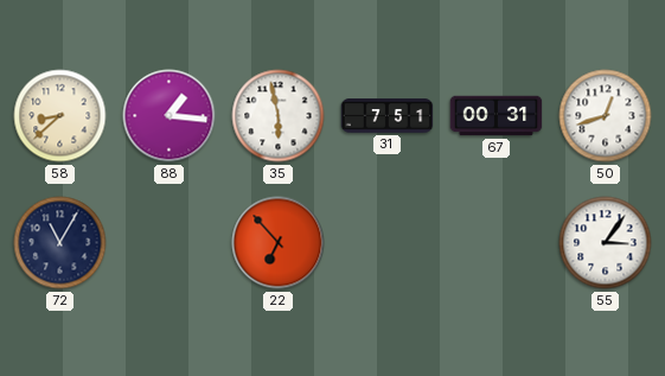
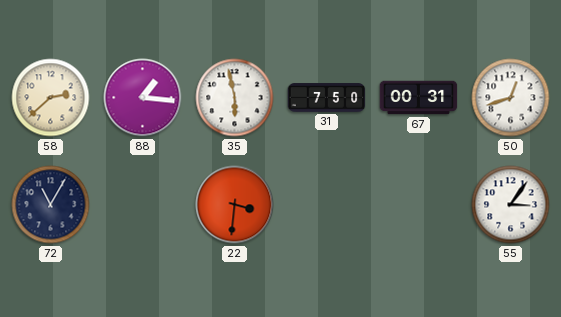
58: 8:38 -> 2:38
31: 7:51 -> 7:50
22: 6:53 -> 3:31
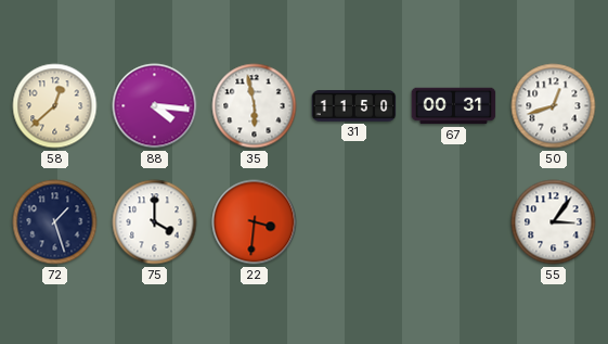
58: 2:38 -> 12:38
88: 1:16 -> 4:16
31: 7:50 -> 11:50
72: 11:05 -> 1:27
75: none -> 4:00
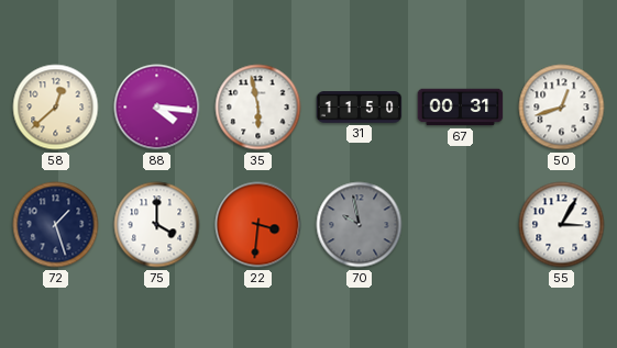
70: none -> 9:58
55: 3:06 -> 3:05
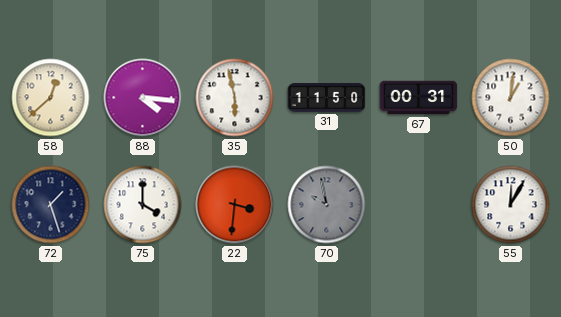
50: 12:42 -> 1:01
55: 3:05 -> 12:05
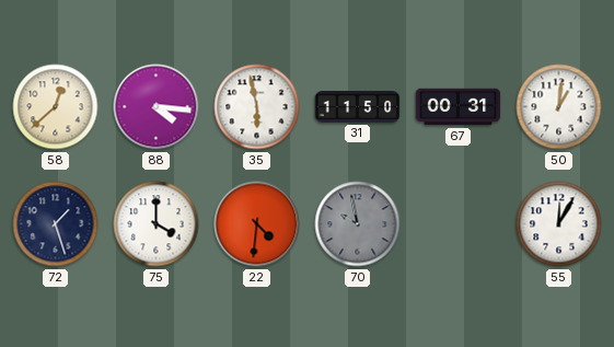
22: 3:31 -> 4:31
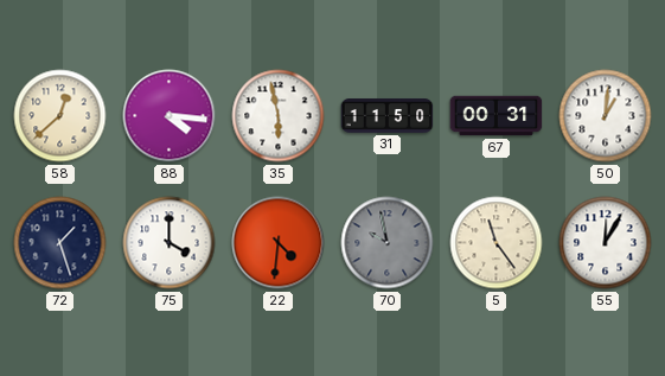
5: none -> 11:24
